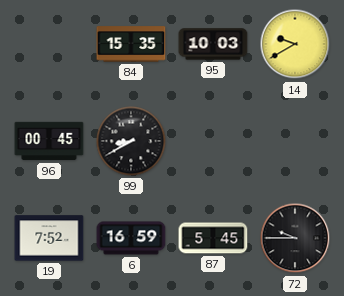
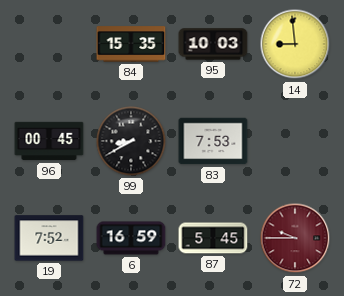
14: 9:40 -> 8:59
83: none -> 7:53
72 dial: black -> burgundy
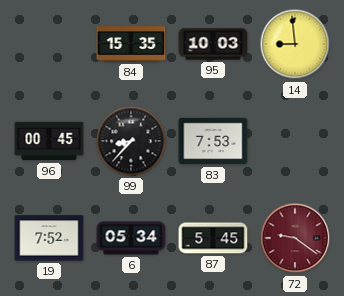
99: 8:40 -> 8:37
6: 16:59 -> 05:34
72: 9:45 -> 9:21
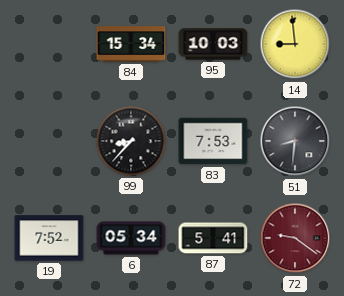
84: 15:35 -> 15:34
96: 00:45 -> none
51: none -> 8:31
87: 5:45 -> 5:41
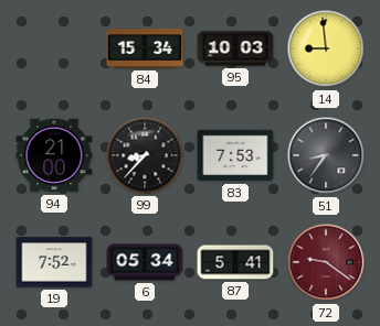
94: none -> 21:00
51: 8:31 -> 8:36
